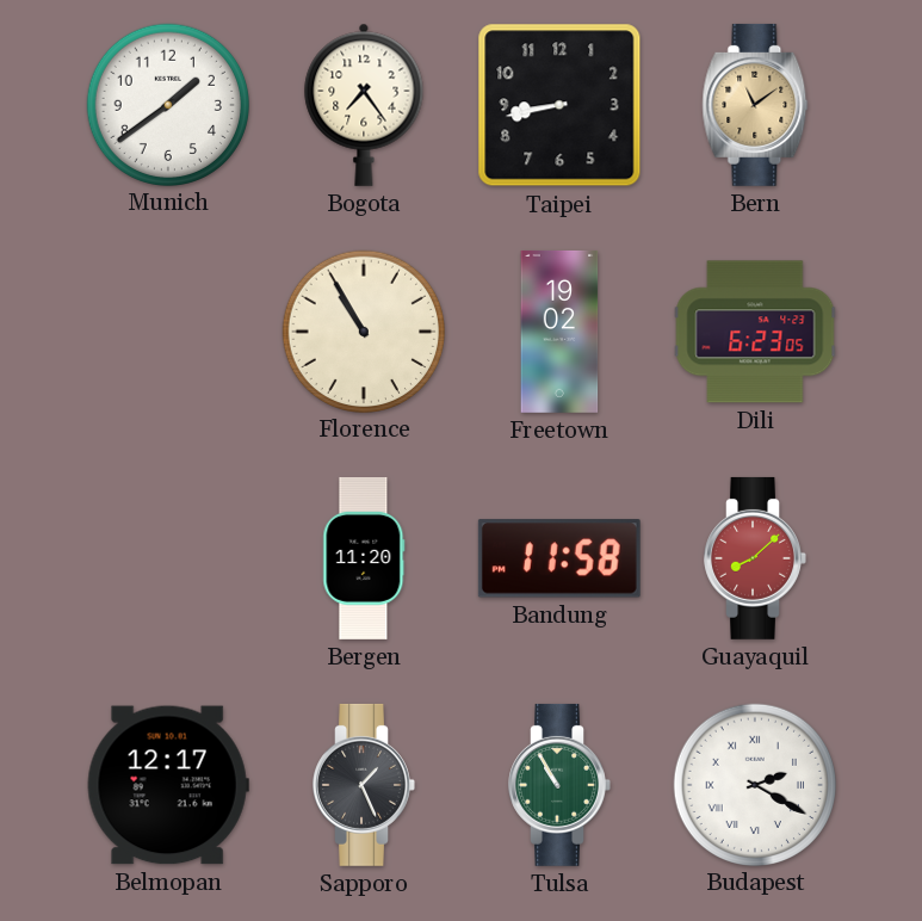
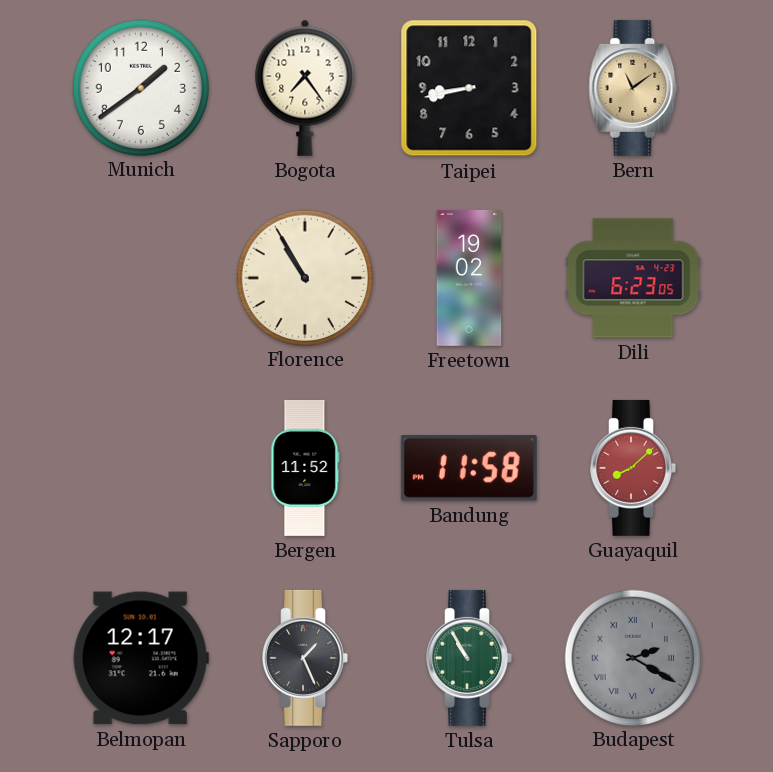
Bergen: 11:20 -> 11:52
Budapest dial: white -> grey
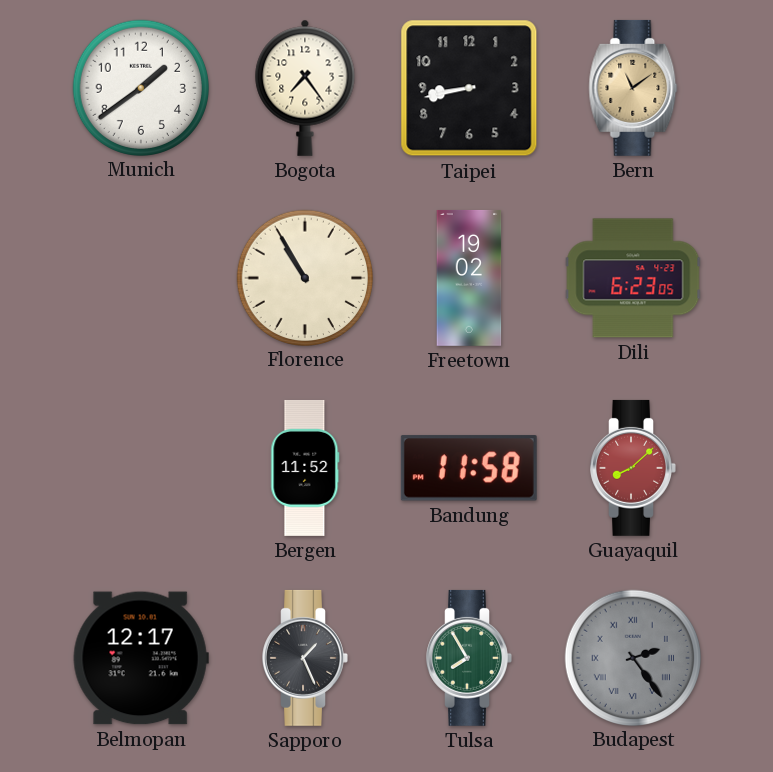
Tulsa: 10:55 -> 7:55
Budapest: 2:20 -> 2:24
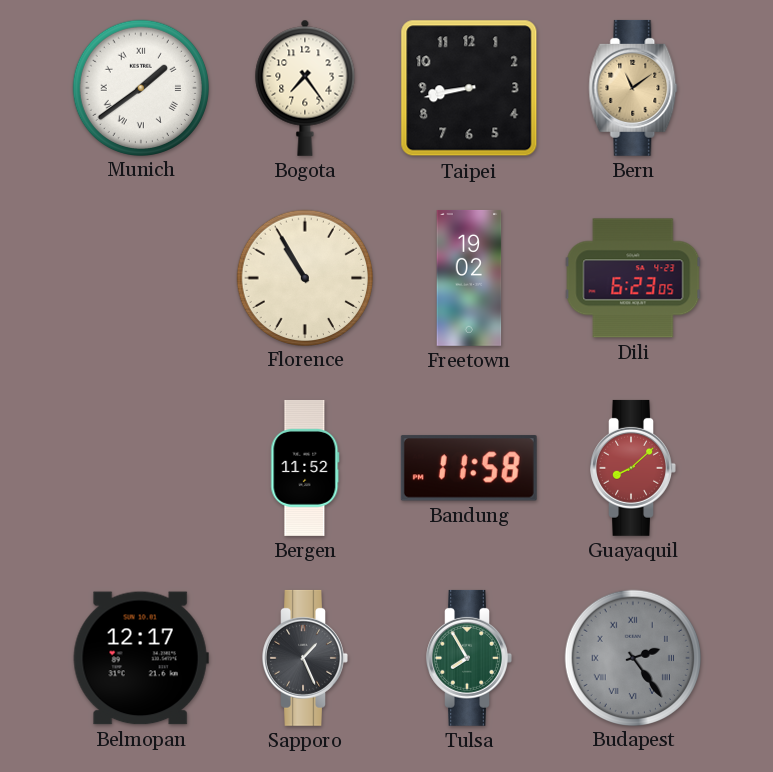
Munich numerals: Arabic -> Roman
